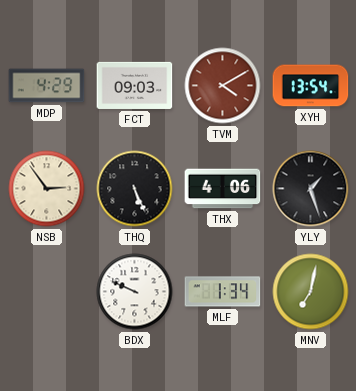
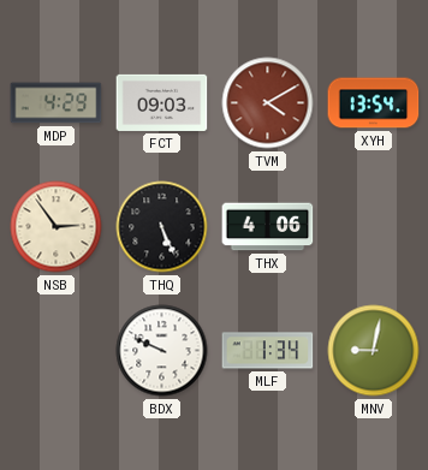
YLY: 1:27 -> none
MNV: 7:02 -> 9:02
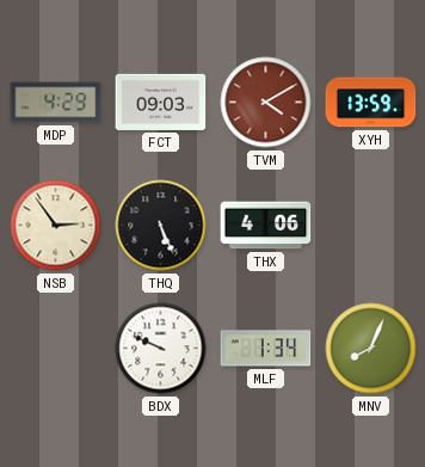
XYH: 13:54 -> 13:59
MNV: 9:02 -> 8:04
